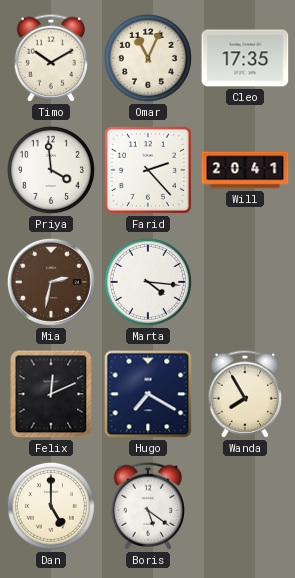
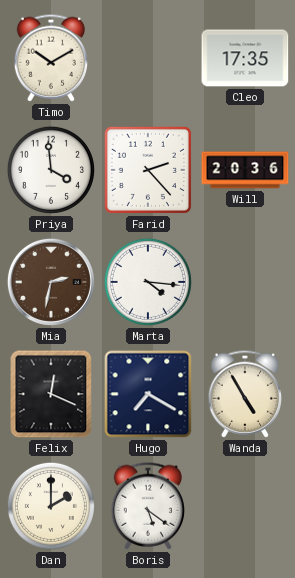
Omar: 11:04 -> none
Will: 20:41 -> 20:36
Felix: 12:11 -> 12:19
Wanda: 7:55 -> 4:55
Dan: 5:00 -> 2:00
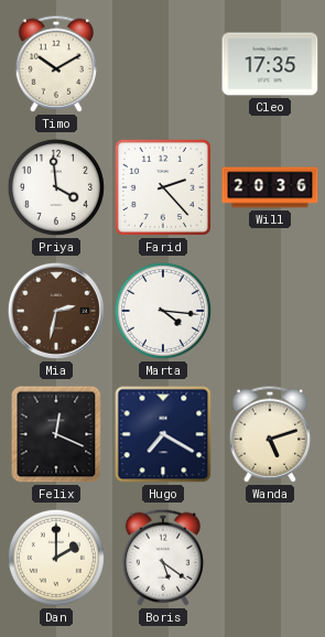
Wanda: 4:55 -> 5:12
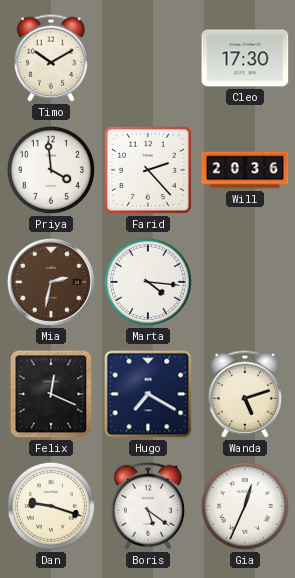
Cleo: 17:35 -> 17:30
Dan: 2:00 -> 9:18
Gia: none -> 12:34
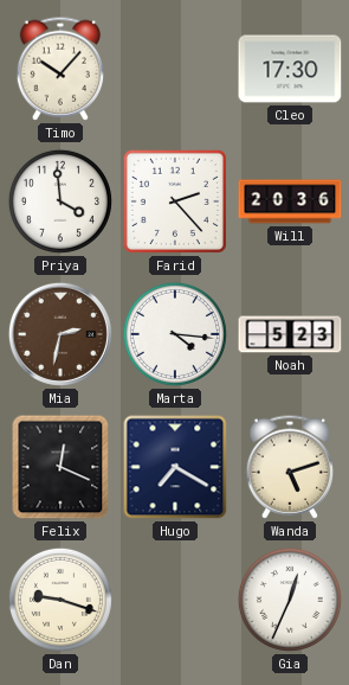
Timo: 10:10 -> 10:07
Noah: none -> 5:23
Boris: 5:21 -> none
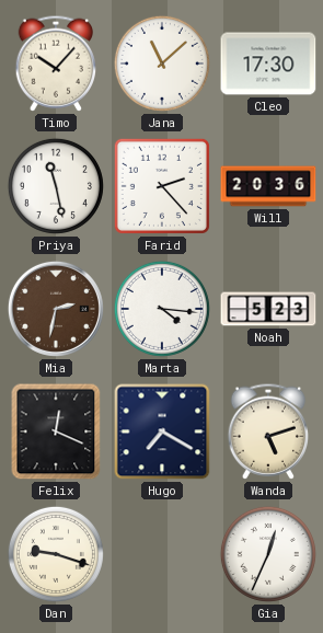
Jana: none -> 11:08
Priya: 3:59 -> 11:28
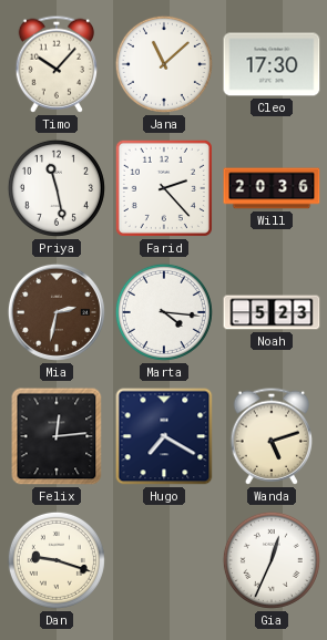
Felix: 12:19 -> 12:14
